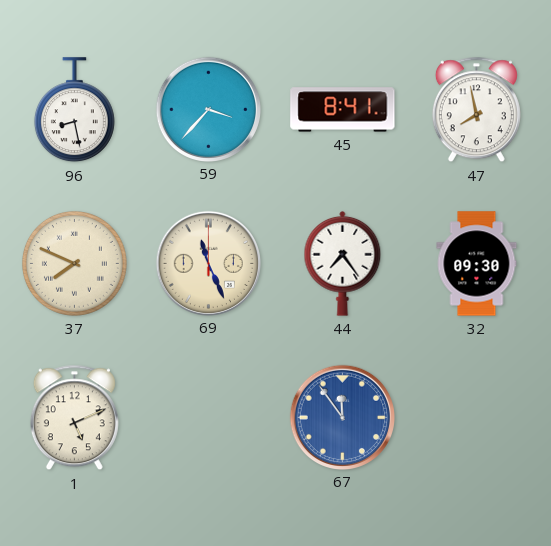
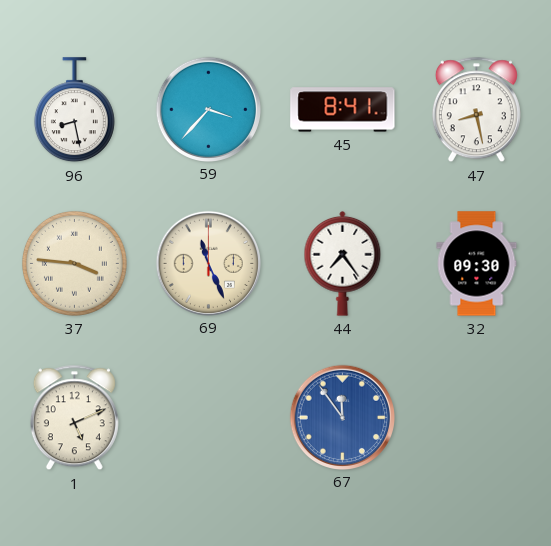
47: 7:58 -> 8:28
37: 7:49 -> 3:46
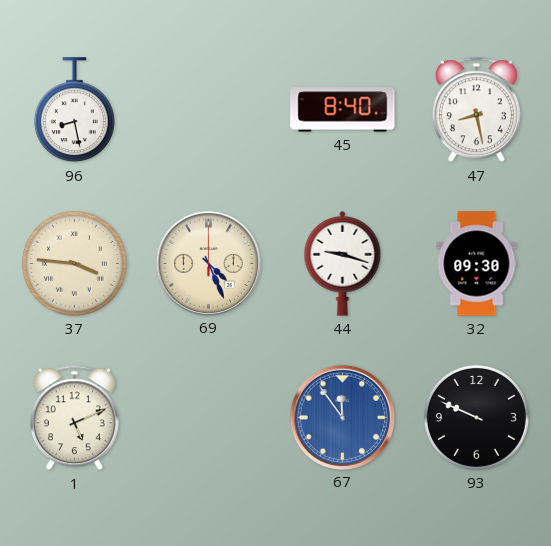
59: 3:37 -> none
45: 8:41 -> 8:40
69: 11:26 -> 4:26
44: 7:24 -> 9:18
93: none -> 9:49
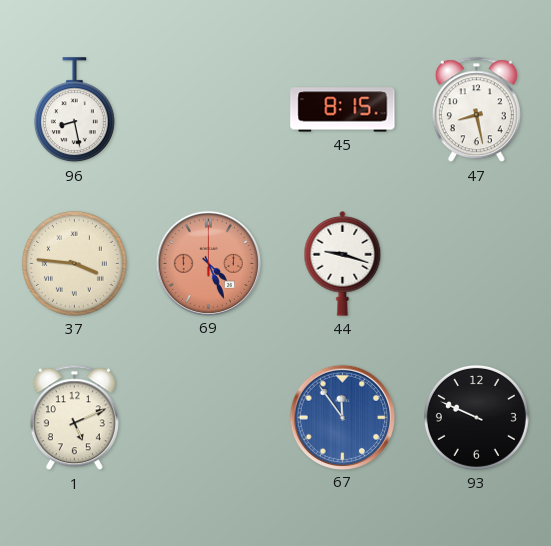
45: 8:40 -> 8:15
69 dial: cream -> salmon
32: 09:30 -> none
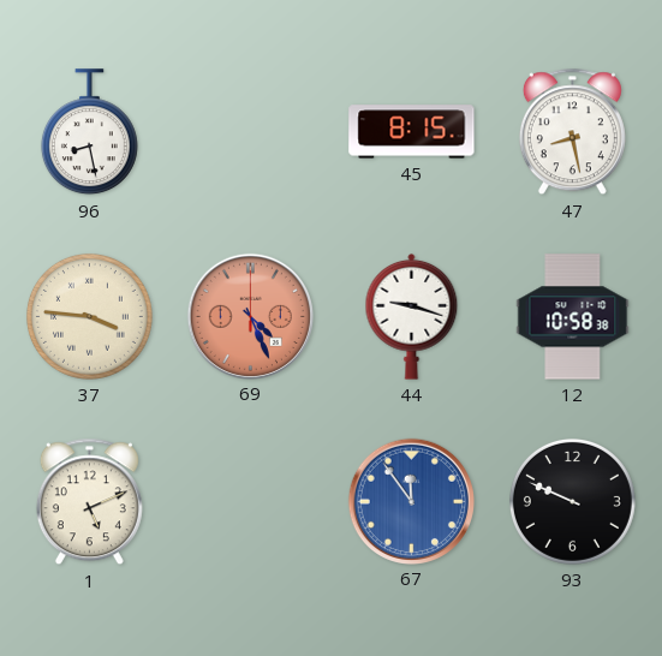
12: none -> 10:58
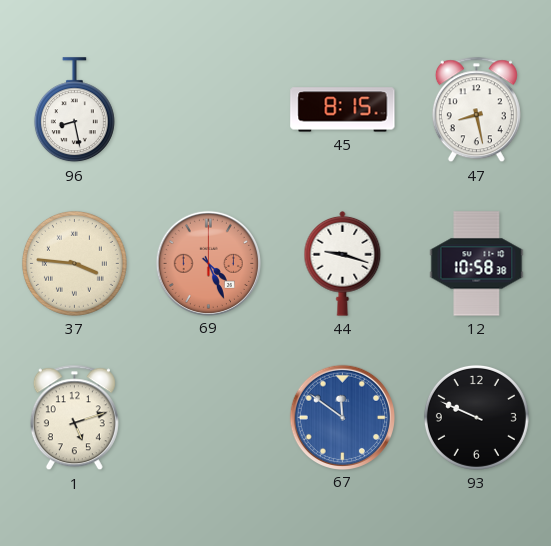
1: 5:11 -> 5:12
67: 11:54 -> 11:51
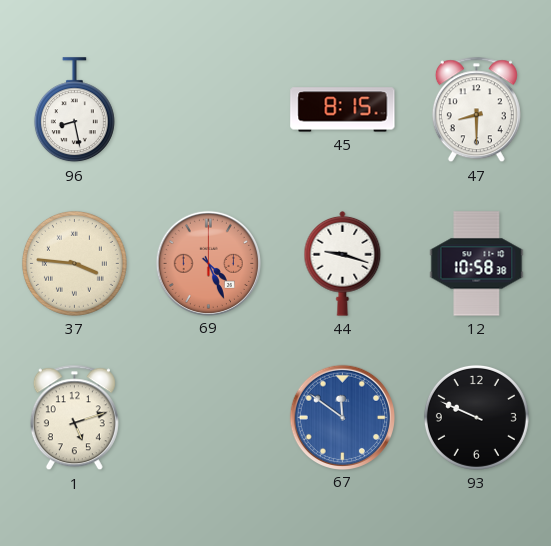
47: 8:28 -> 8:30
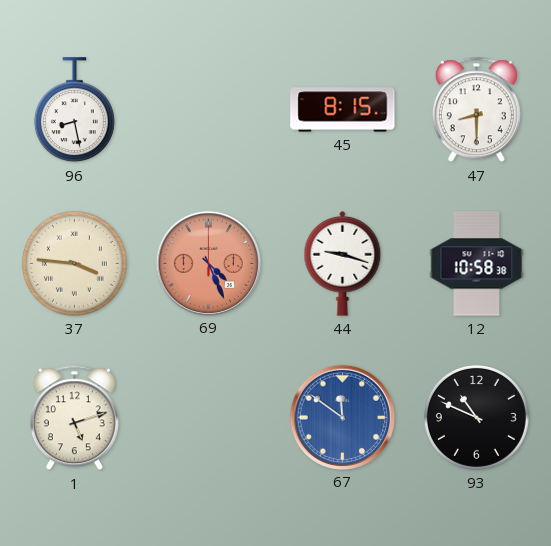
93: 9:49 -> 10:49
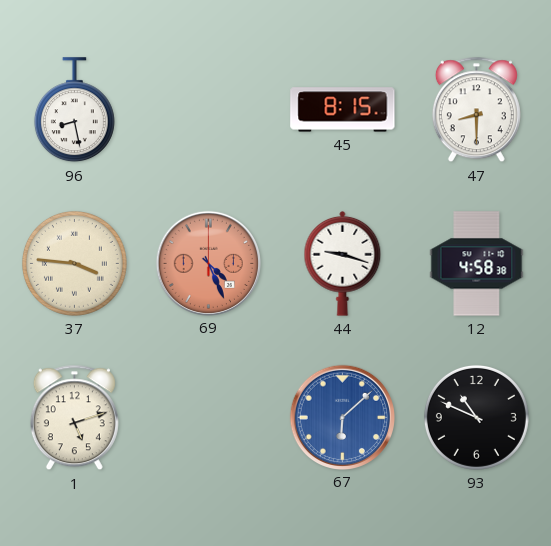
12: 10:58 -> 4:58
67: 11:51 -> 6:08
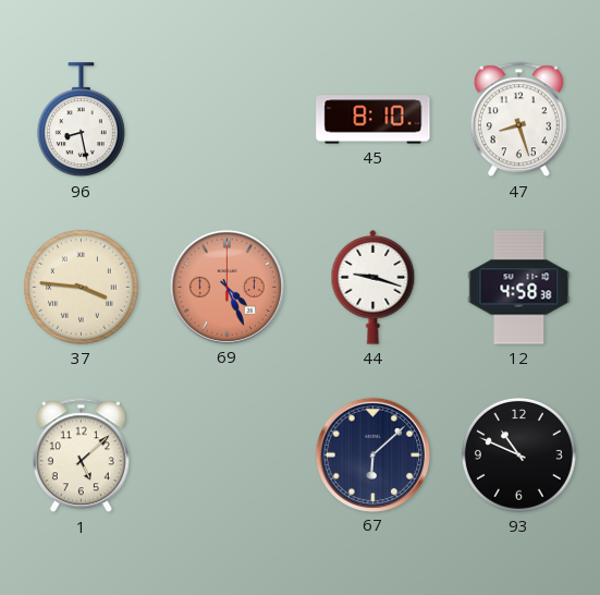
45: 8:15 -> 8:10
47: 8:30 -> 8:27
1: 5:12 -> 5:08
67 dial: blue -> navy
